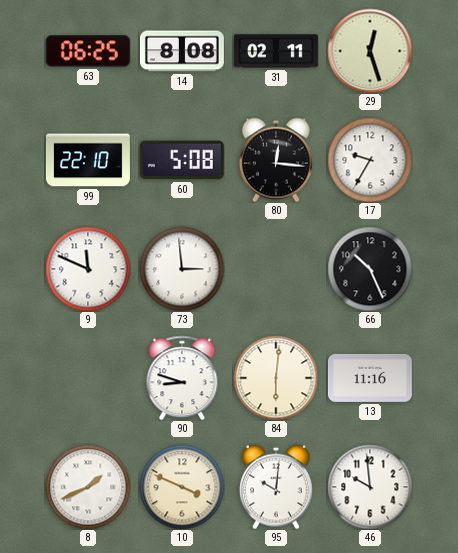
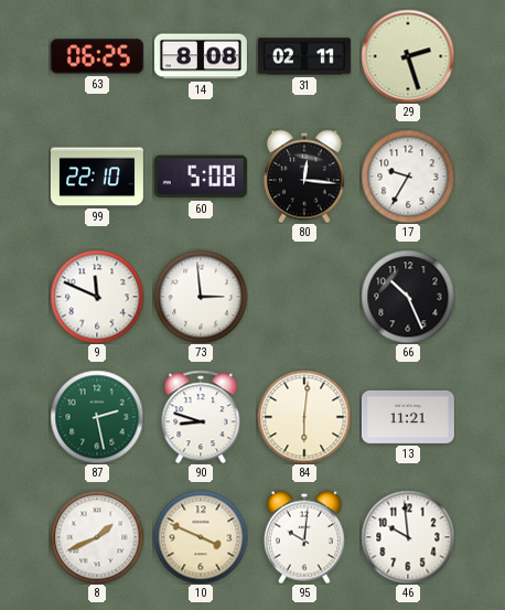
29: 12:27 -> 2:27
87: none -> 2:28
13: 11:16 -> 11:21
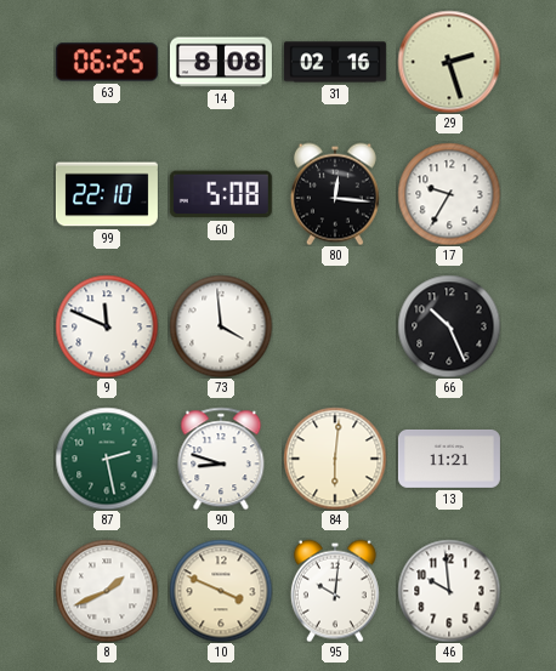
31: 02:11 -> 02:16
73: 2:59 -> 3:59
